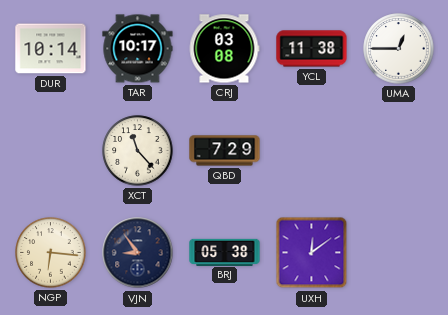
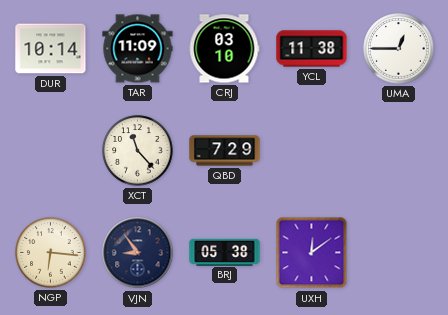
TAR: 10:17 -> 11:09
CRJ: 03:08 -> 03:10
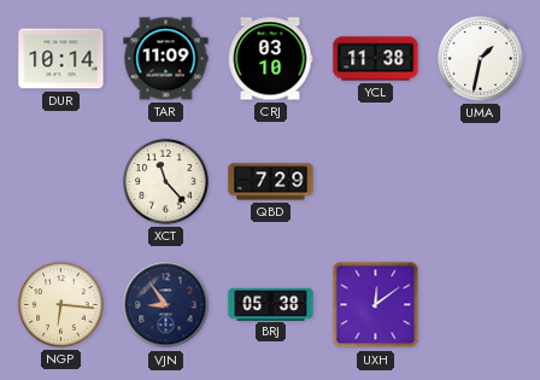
UMA: 12:45 -> 1:32
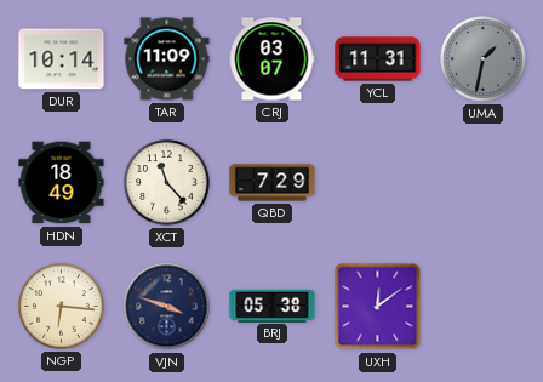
CRJ: 03:10 -> 03:07
YCL: 11:38 -> 11:31
UMA dial: white -> grey
HDN: none -> 18:49
VJN: 8:54 -> 3:48
